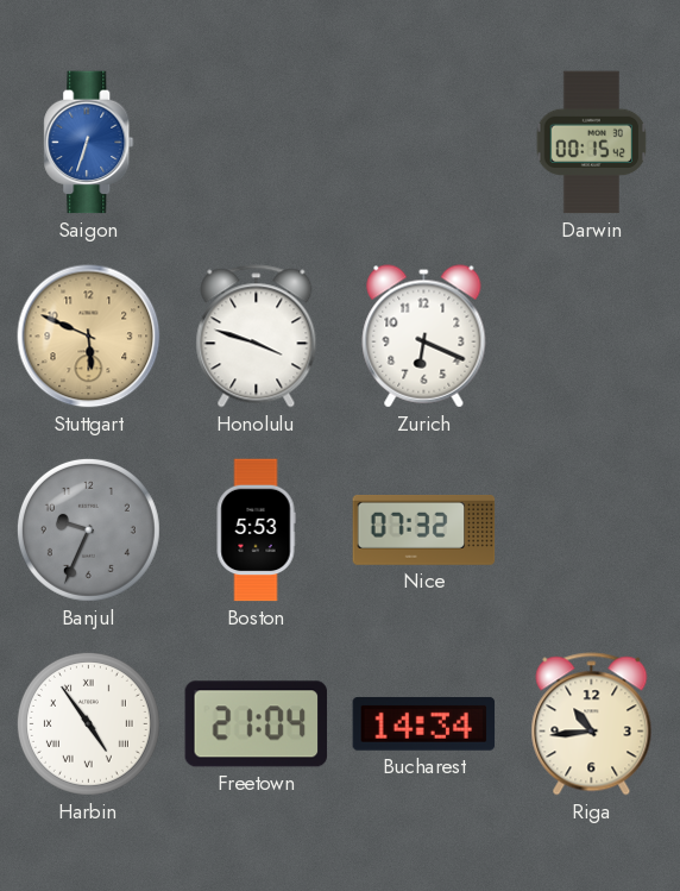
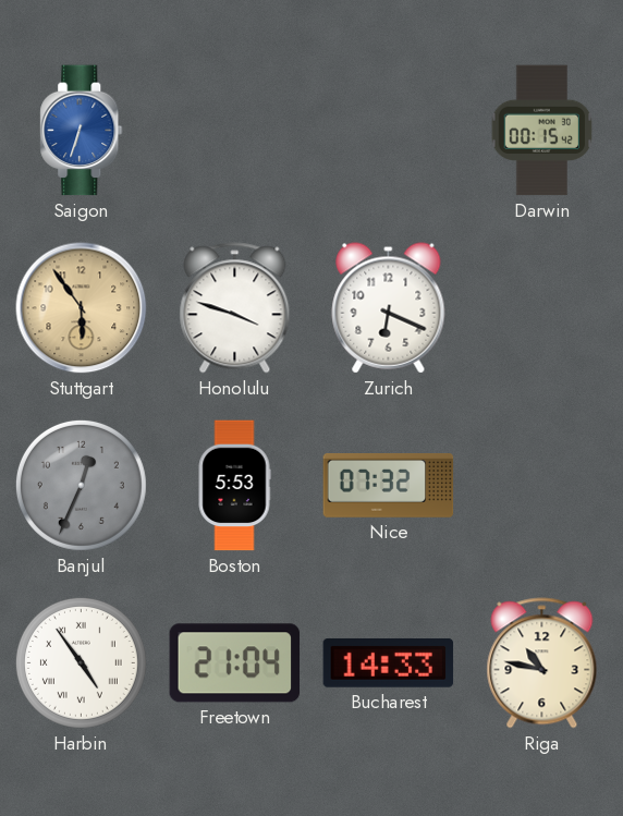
Stuttgart: 5:49 -> 5:54
Banjul: 9:34 -> 12:34
Bucharest: 14:34 -> 14:33
Riga: 10:44 -> 10:47
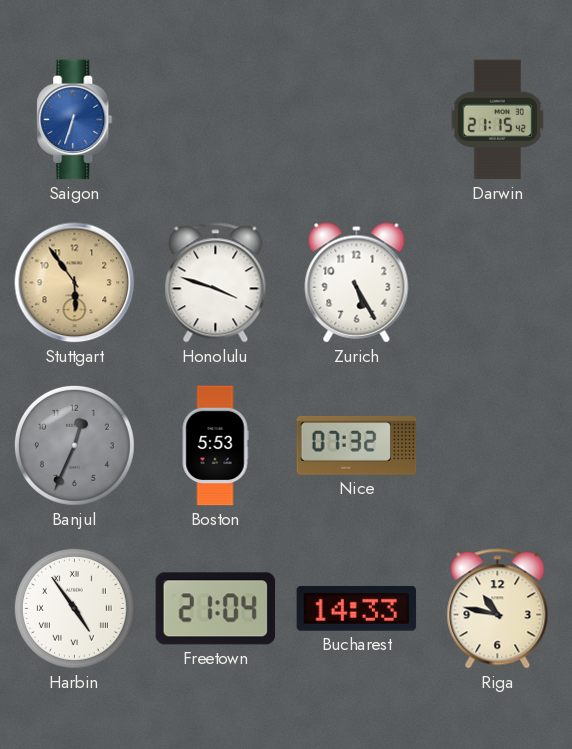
Darwin: 00:15 -> 21:15
Zurich: 6:19 -> 5:25
